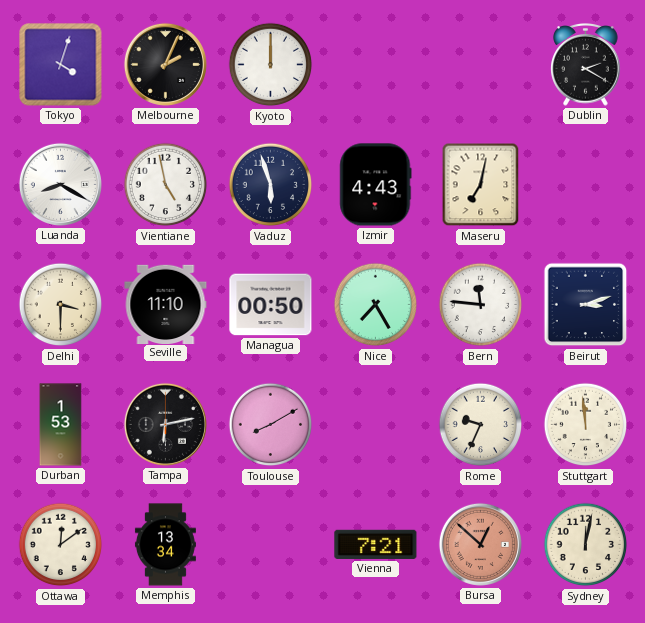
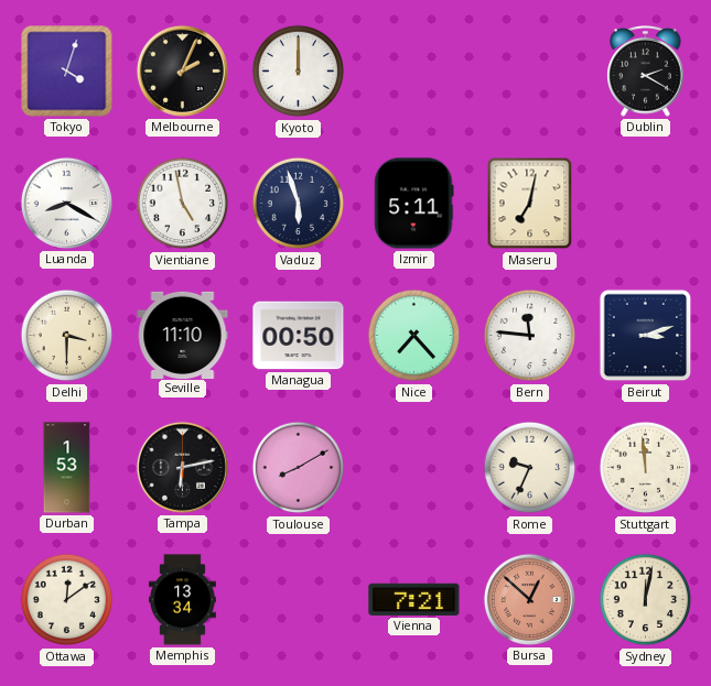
Izmir: 4:43 -> 5:11
Nice: 7:25 -> 7:23
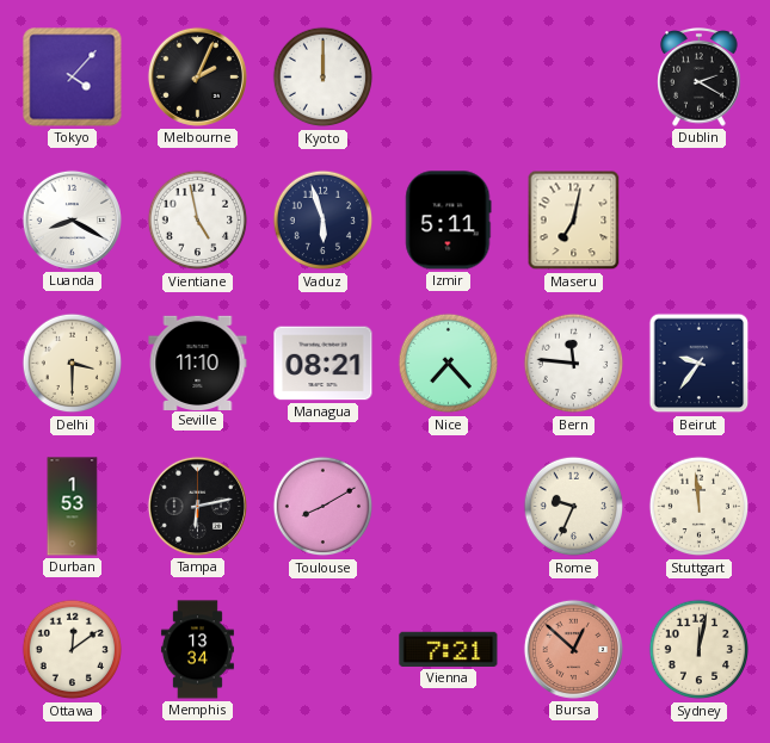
Tokyo: 4:03 -> 4:07
Managua: 00:50 -> 08:21
Beirut: 3:12 -> 9:36
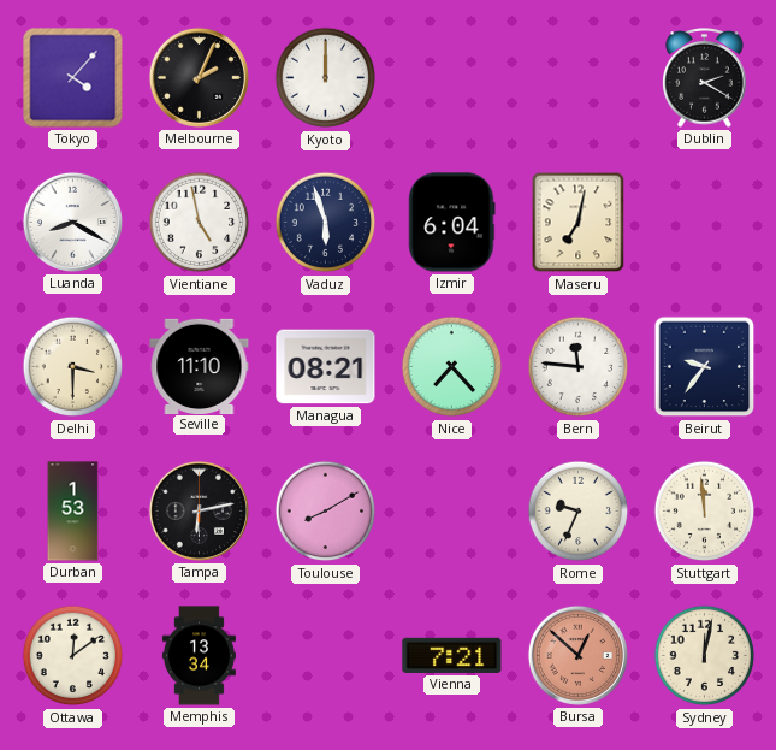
Izmir: 5:11 -> 6:04
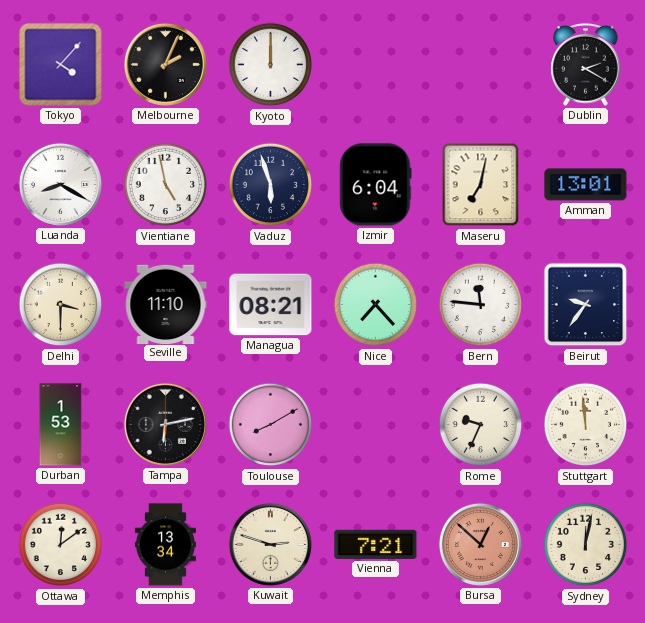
Amman: none -> 13:01
Kuwait: none -> 2:48
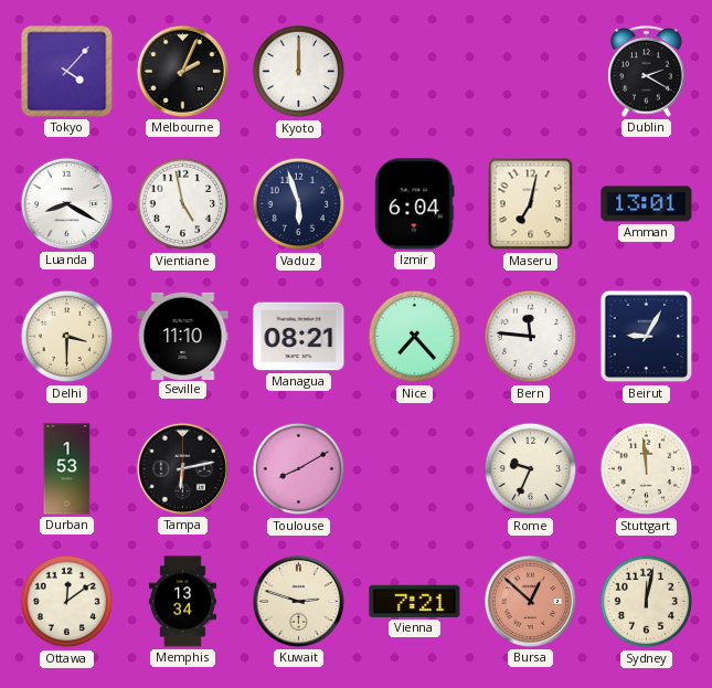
Beirut: 9:36 -> 9:05
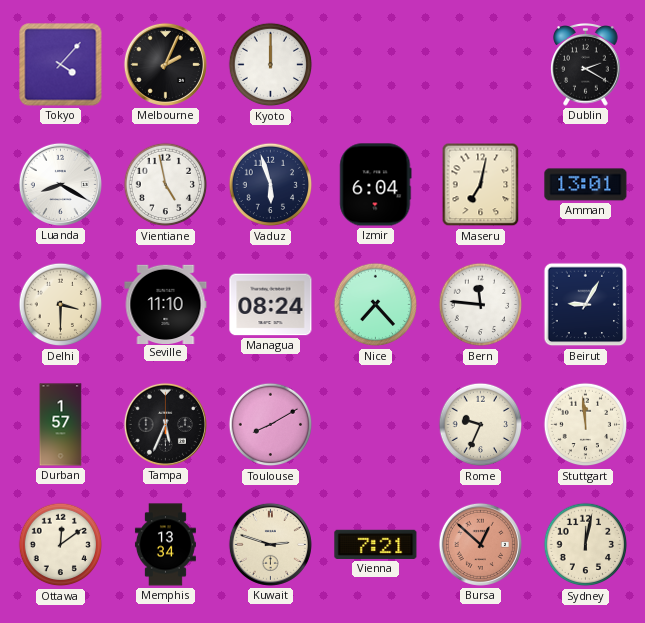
Managua: 08:21 -> 08:24
Durban: 1:53 -> 1:57
Tampa: 6:13 -> 5:34
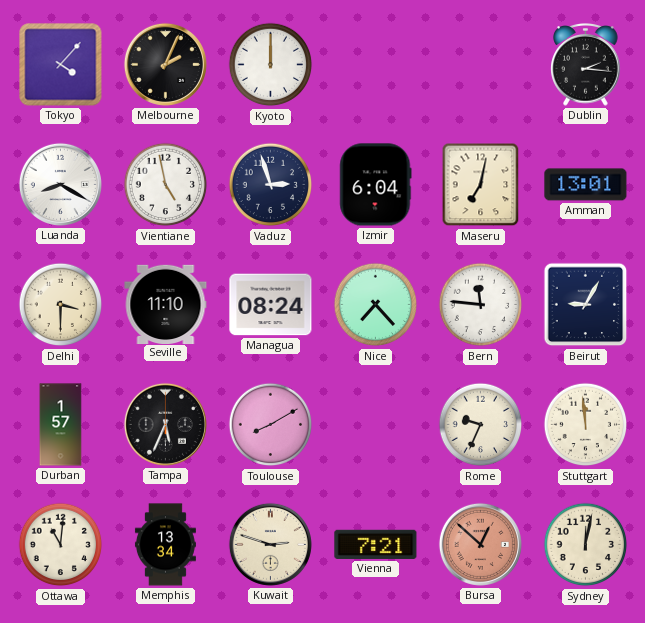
Dublin: 2:20 -> 2:16
Vaduz: 5:57 -> 2:57
Ottawa: 12:09 -> 11:01
